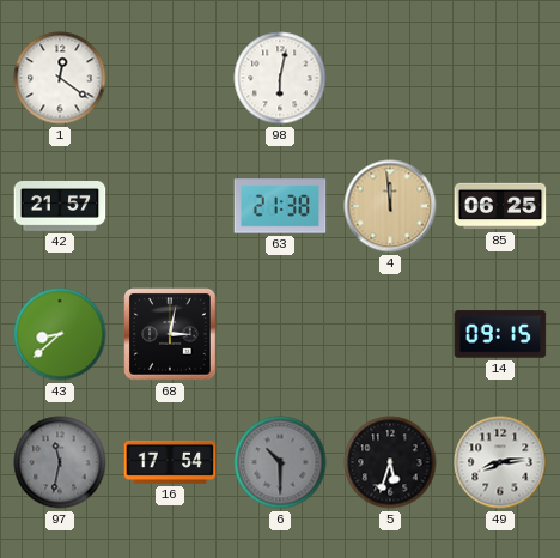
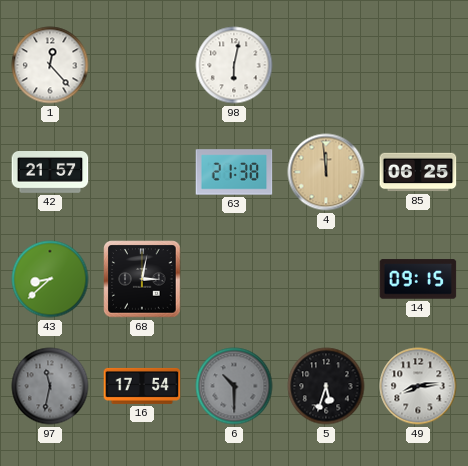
1: 12:21 -> 12:23
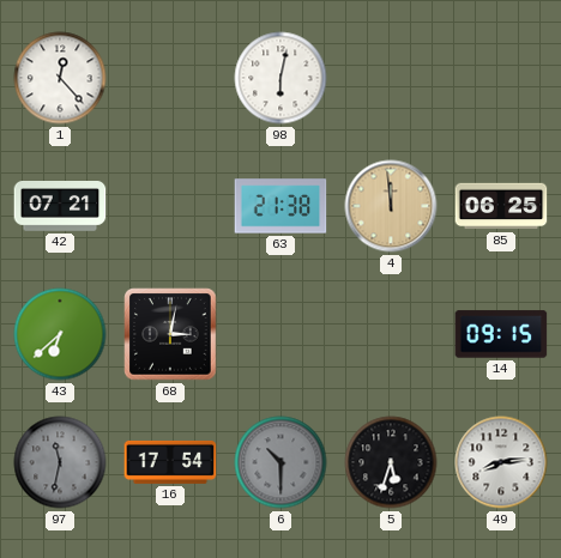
42: 21:57 -> 07:21
43: 8:38 -> 6:38
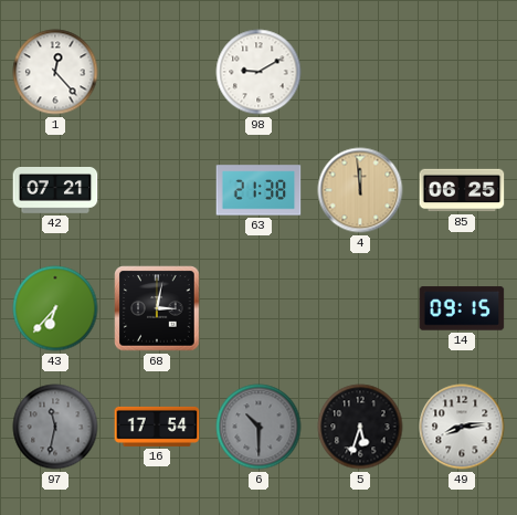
98: 6:02 -> 9:10
43: 6:38 -> 6:37
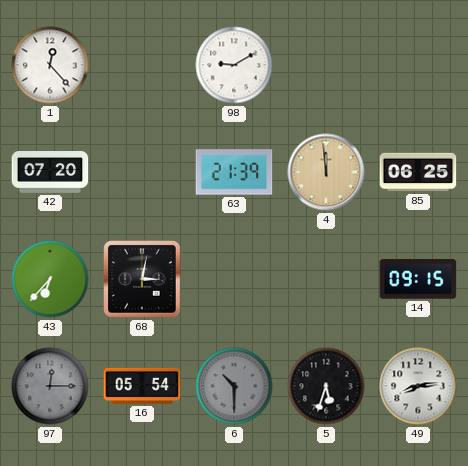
42: 07:21 -> 07:20
63: 21:38 -> 21:39
97: 11:32 -> 12:15
16: 17:54 -> 05:54
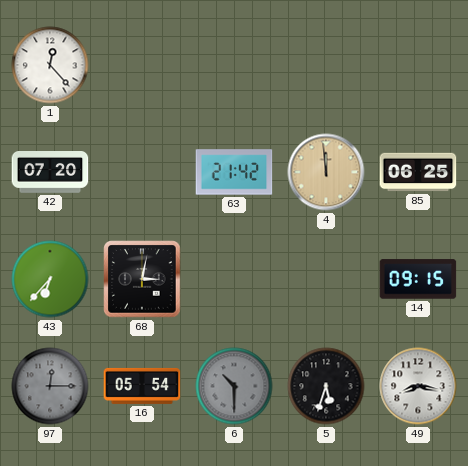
98: 9:10 -> none
63: 21:39 -> 21:42
49: 8:14 -> 8:17
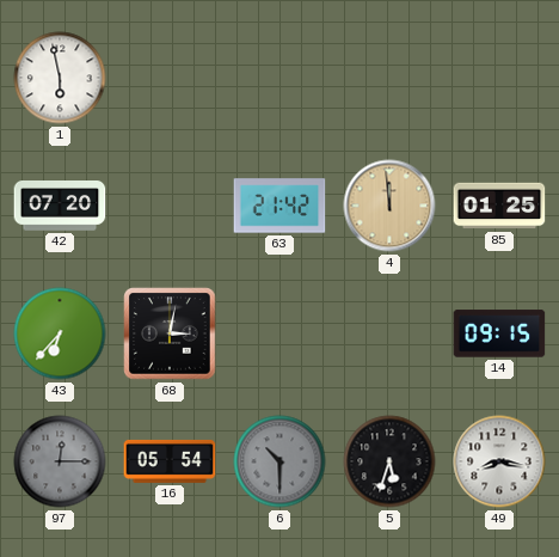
1: 12:23 -> 5:58
85: 06:25 -> 01:25
